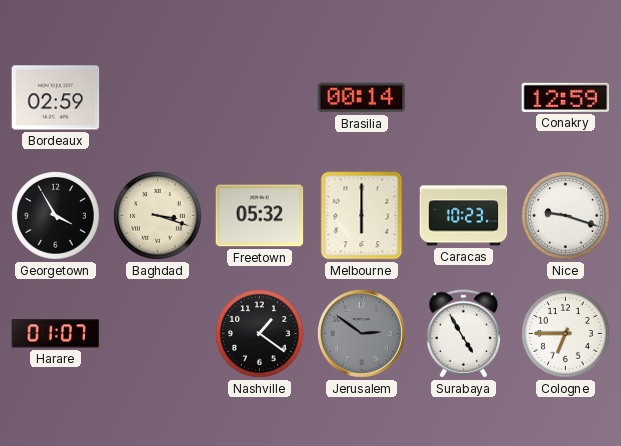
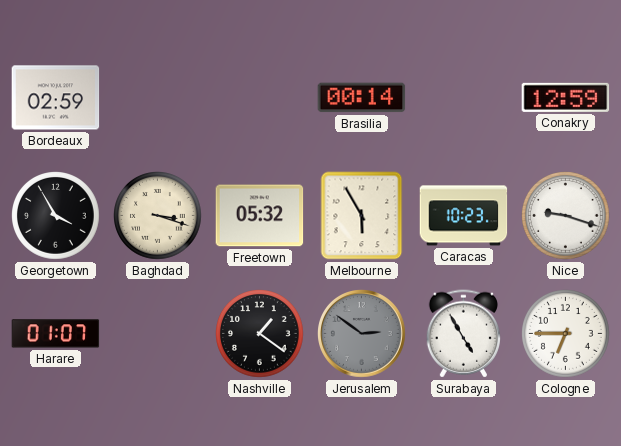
Melbourne: 6:00 -> 5:55
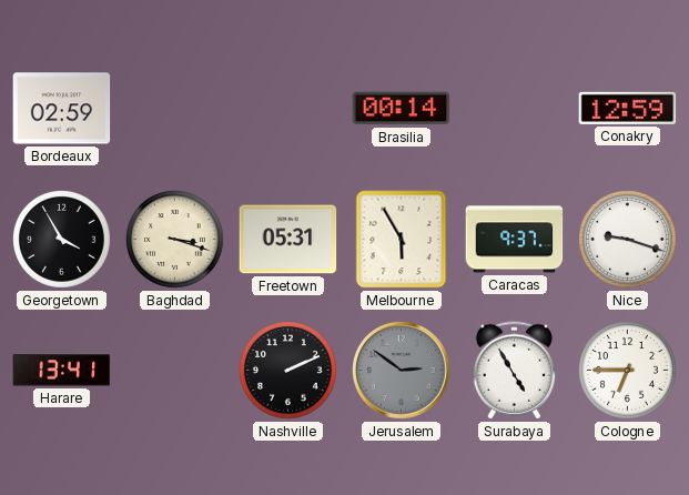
Freetown: 05:32 -> 05:31
Caracas: 10:23 -> 9:37
Harare: 01:07 -> 13:41
Nashville: 1:21 -> 2:11
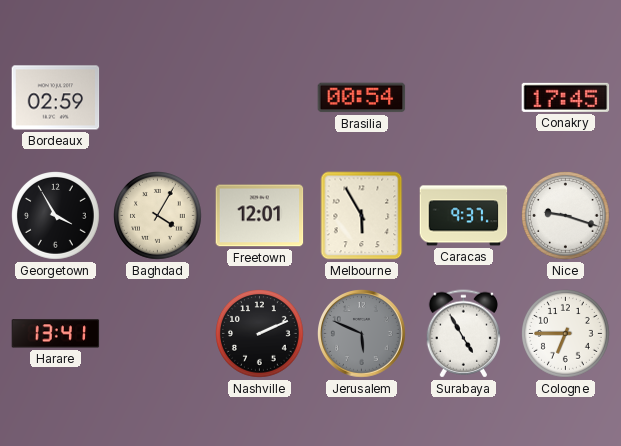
Brasilia: 00:14 -> 00:54
Conakry: 12:59 -> 17:45
Baghdad: 3:18 -> 4:05
Freetown: 05:31 -> 12:01
Jerusalem: 2:51 -> 5:49
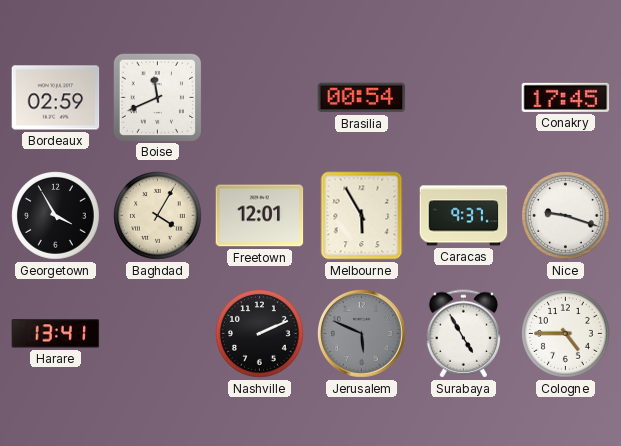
Boise: none -> 11:41
Cologne: 6:45 -> 4:45
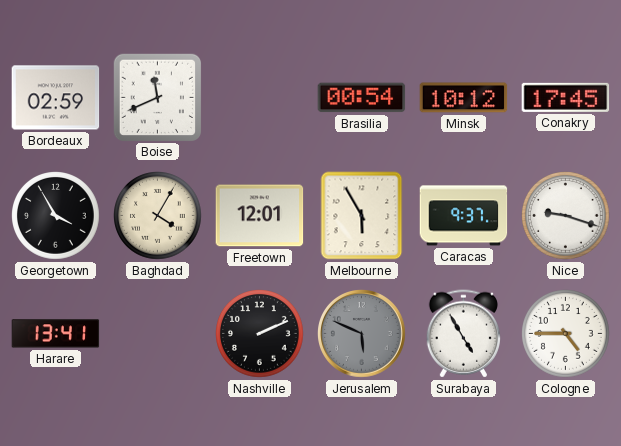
Minsk: none -> 10:12
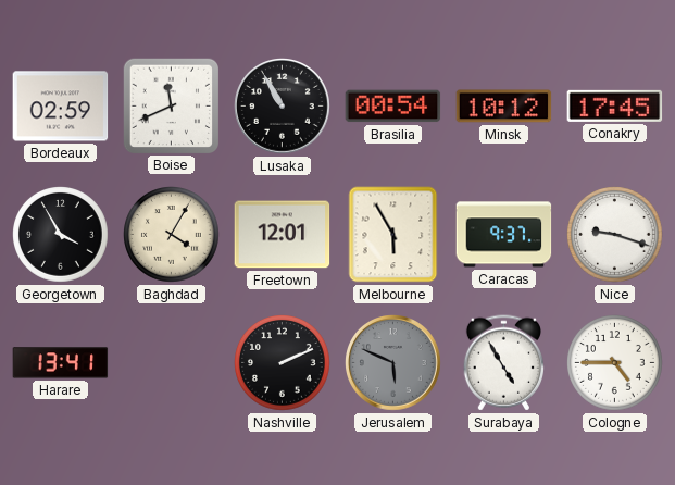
Lusaka: none -> 10:55
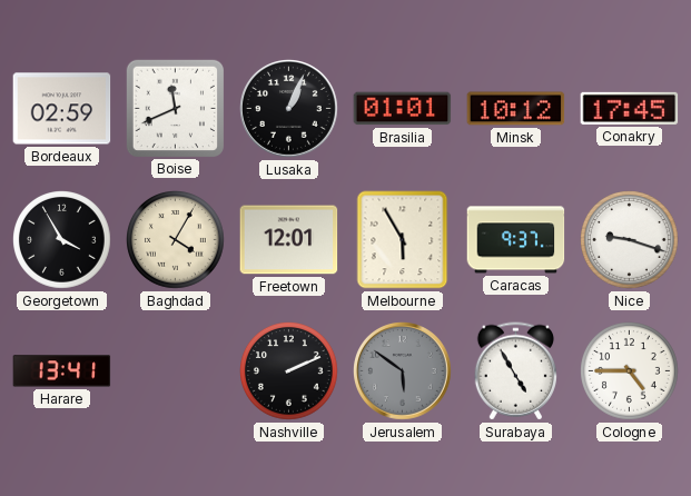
Lusaka: 10:55 -> 1:04
Brasilia: 00:54 -> 01:01
Jerusalem: 5:49 -> 5:51
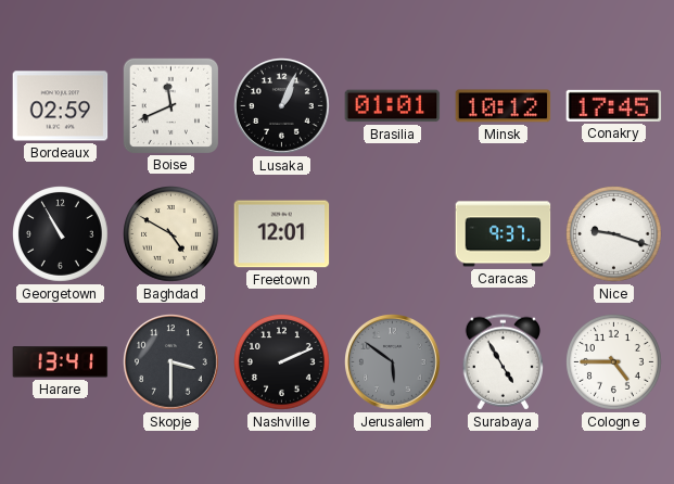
Georgetown: 3:55 -> 10:55
Baghdad: 4:05 -> 4:50
Melbourne: 5:55 -> none
Skopje: none -> 3:30
